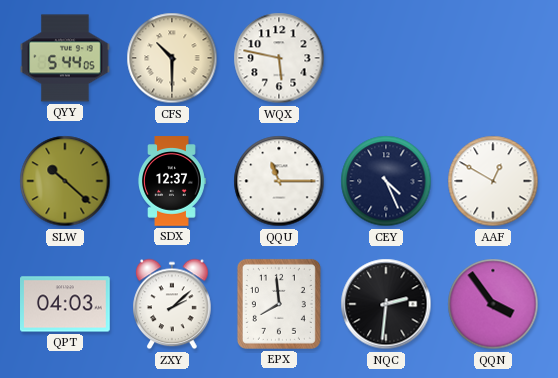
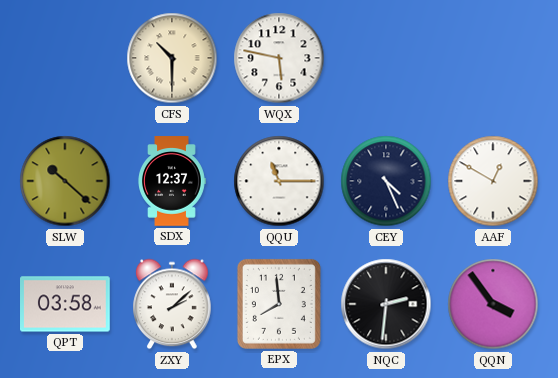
QYY: 5:44 -> none
QPT: 04:03 -> 03:58
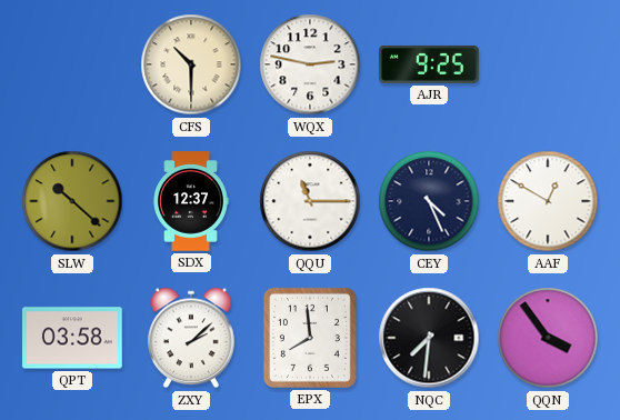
WQX: 5:47 -> 2:47
AJR: none -> 9:25
NQC: 2:31 -> 7:31
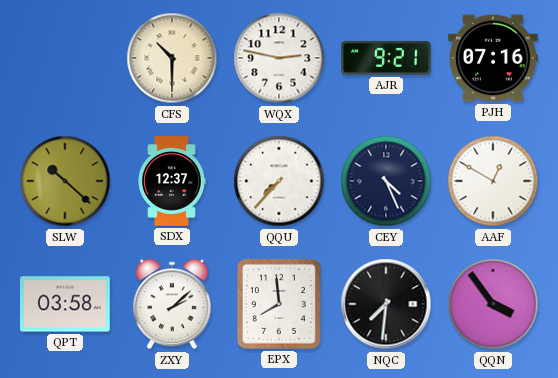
AJR: 9:25 -> 9:21
PJH: none -> 07:16
QQU: 11:15 -> 7:37
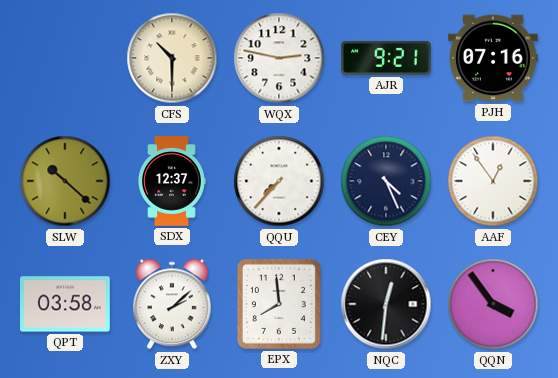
AAF: 12:50 -> 12:54
NQC: 7:31 -> 12:31
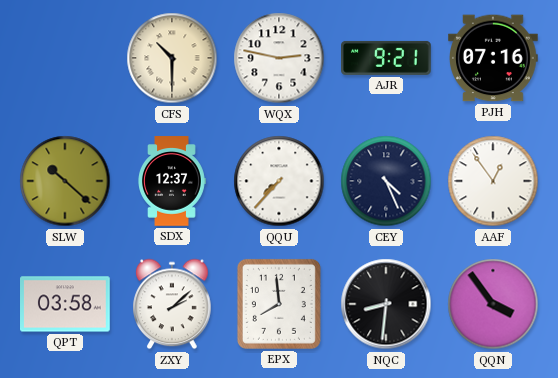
NQC: 12:31 -> 8:31
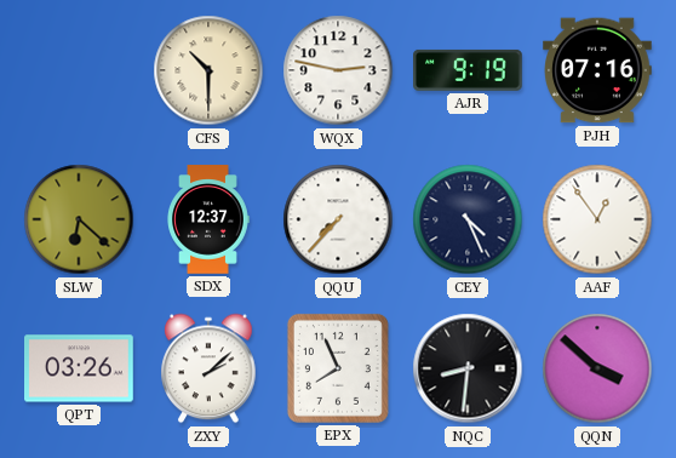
AJR: 9:21 -> 9:19
SLW: 10:22 -> 6:22
QPT: 03:58 -> 03:26
EPX: 7:59 -> 7:56
QQN: 3:54 -> 3:52
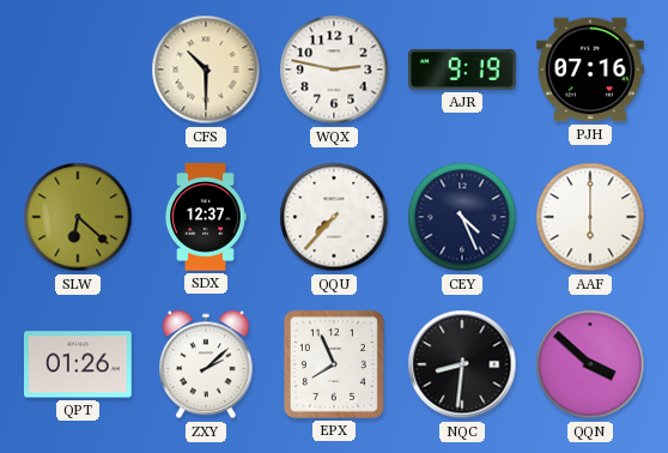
AAF: 12:54 -> 6:00
QPT: 03:26 -> 01:26
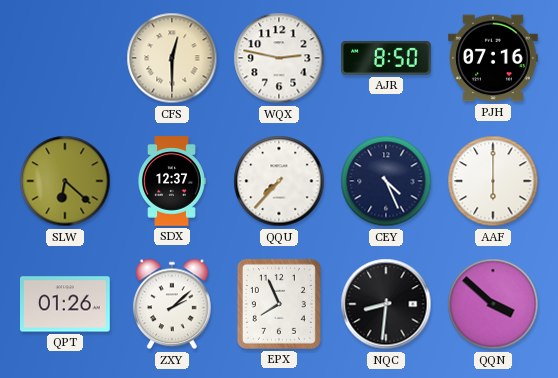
CFS: 10:30 -> 12:30
AJR: 9:19 -> 8:50
